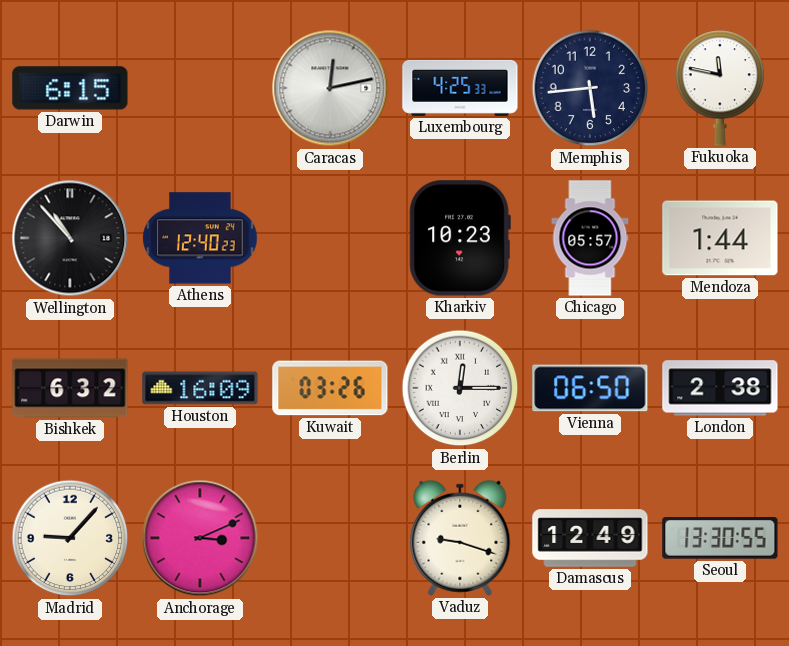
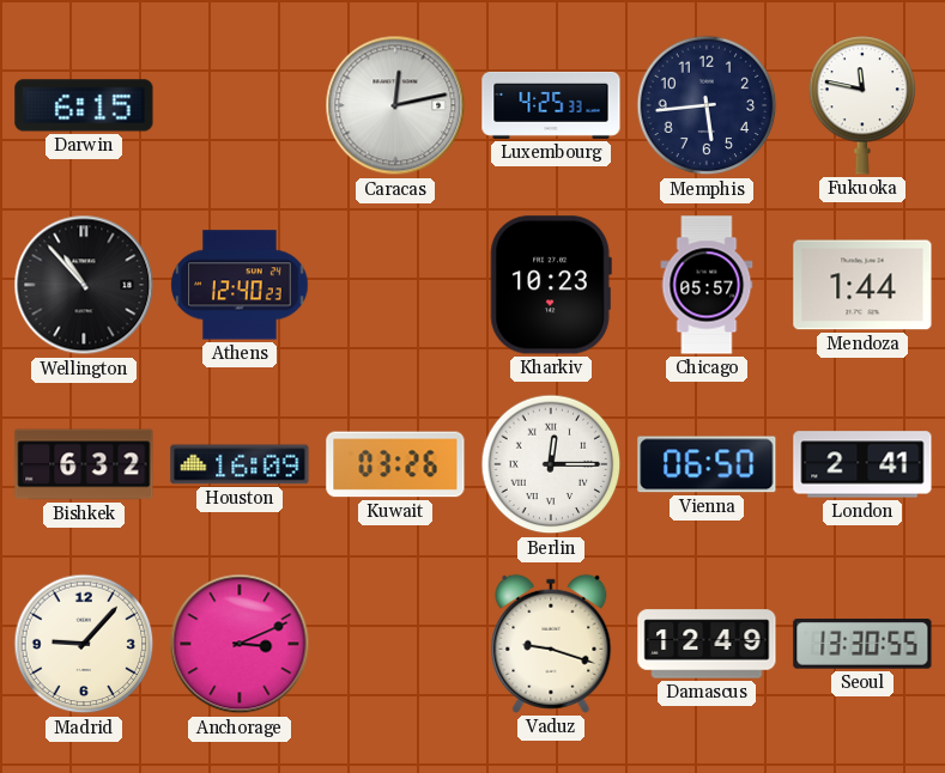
London: 2:38 -> 2:41
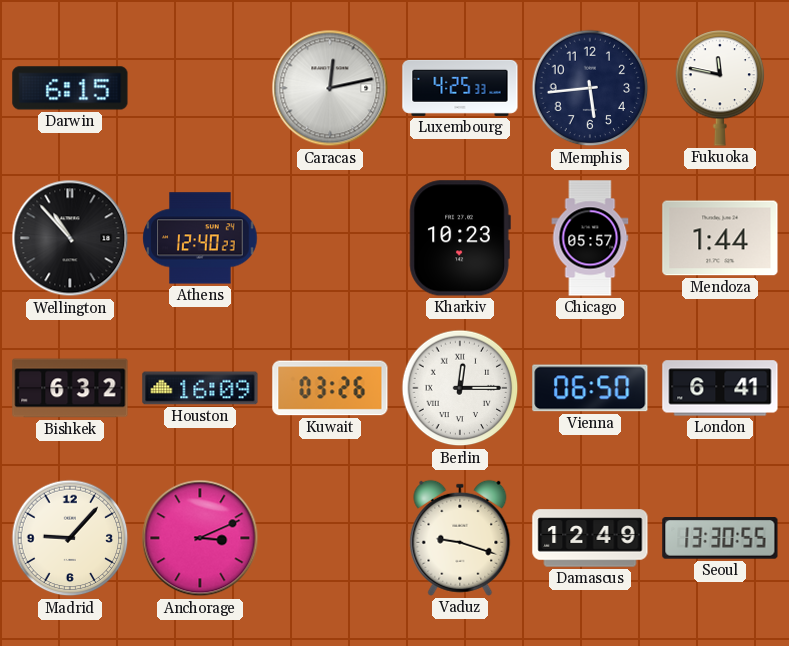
London: 2:41 -> 6:41
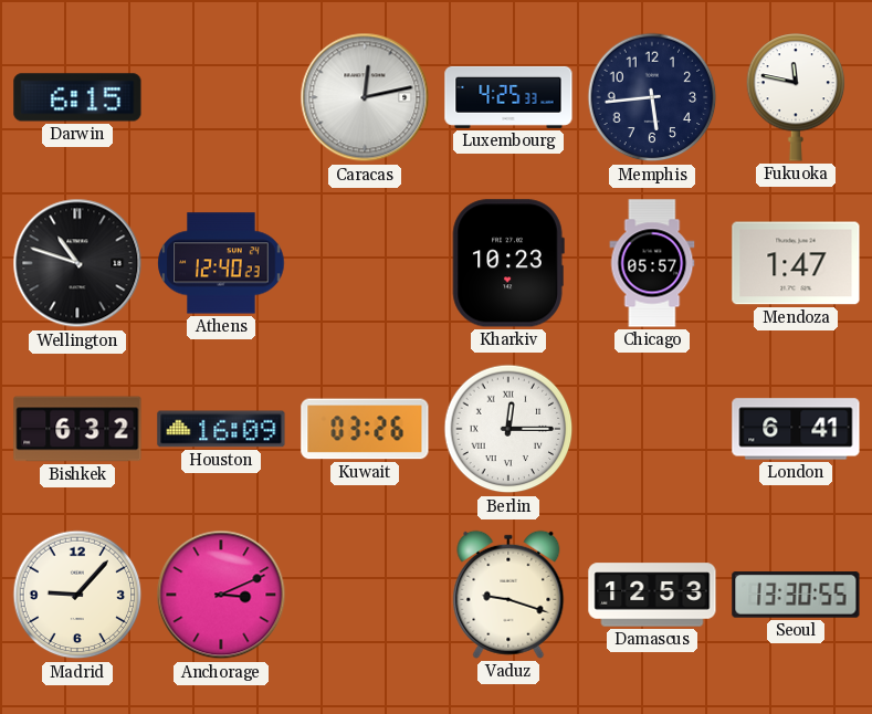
Wellington: 10:53 -> 10:48
Mendoza: 1:44 -> 1:47
Vienna: 06:50 -> none
Damascus: 12:49 -> 12:53
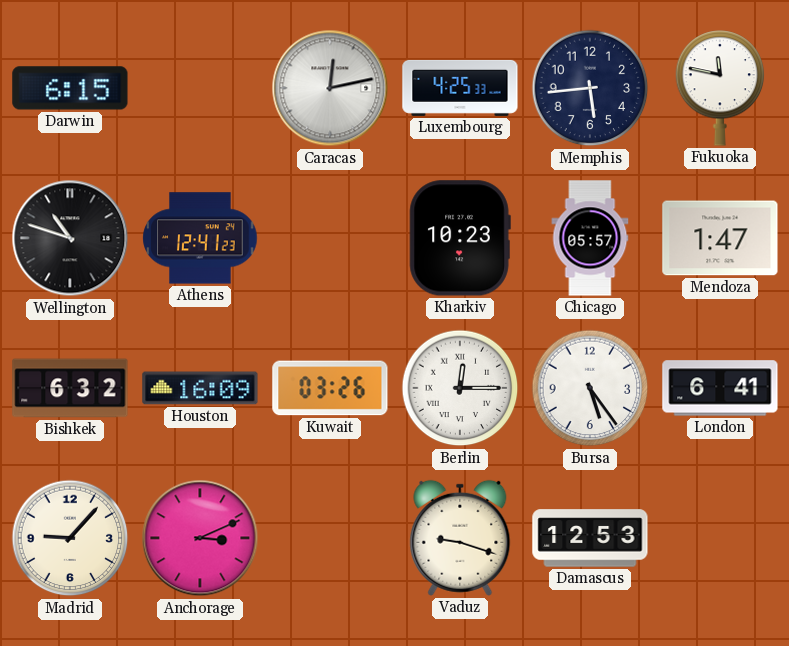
Athens: 12:40 -> 12:41
Bursa: none -> 5:24
Seoul: 13:30 -> none
